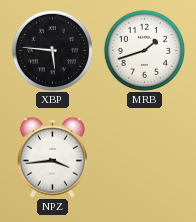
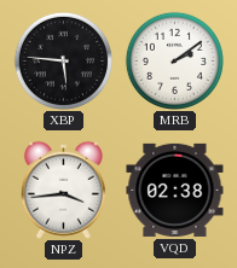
MRB: 1:42 -> 2:09
VQD: none -> 02:38
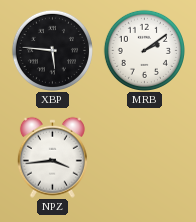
VQD: 02:38 -> none
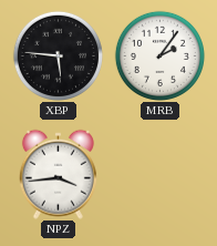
MRB: 2:09 -> 2:06
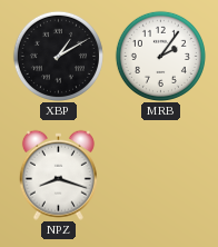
XBP: 5:46 -> 1:10
NPZ: 3:44 -> 8:18
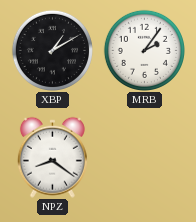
NPZ: 8:18 -> 8:21
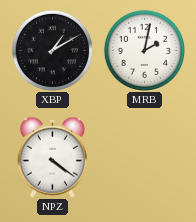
MRB: 2:06 -> 2:02
NPZ: 8:21 -> 4:21
